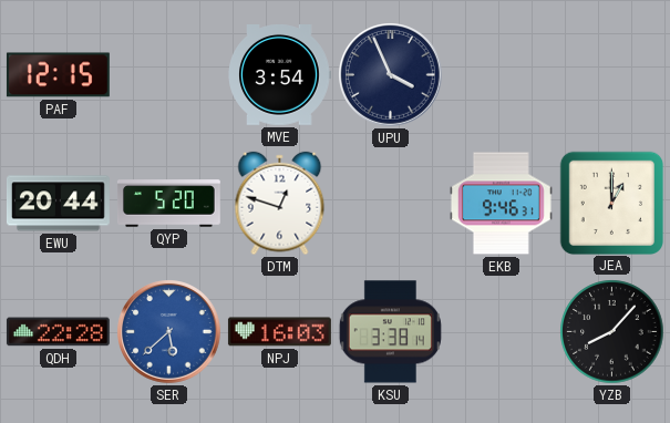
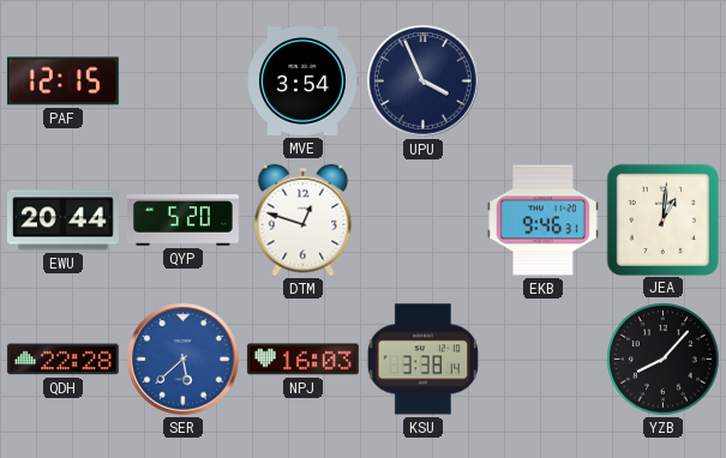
JEA: 1:00 -> 1:01
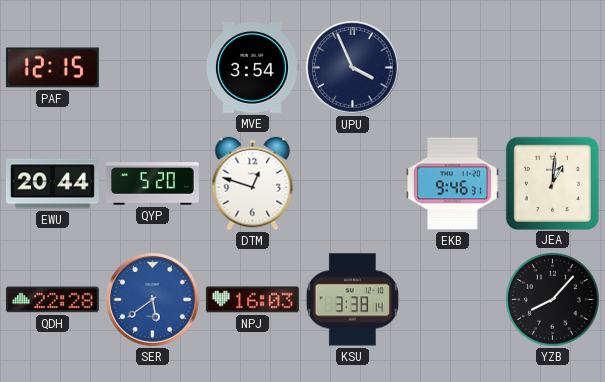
SER: 5:38 -> 5:39
